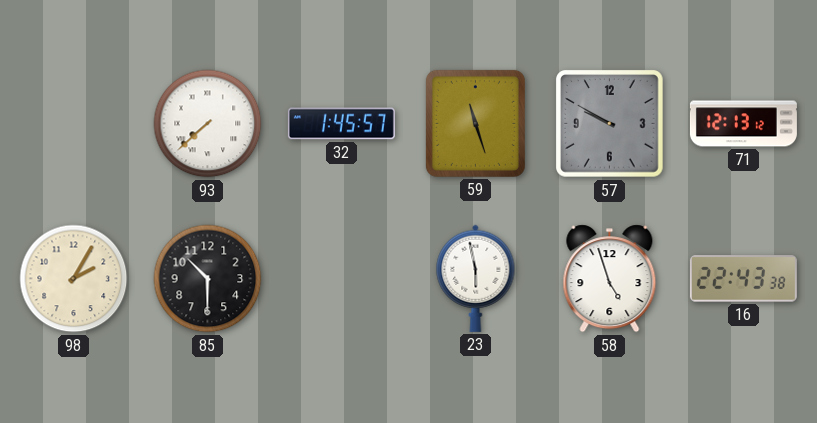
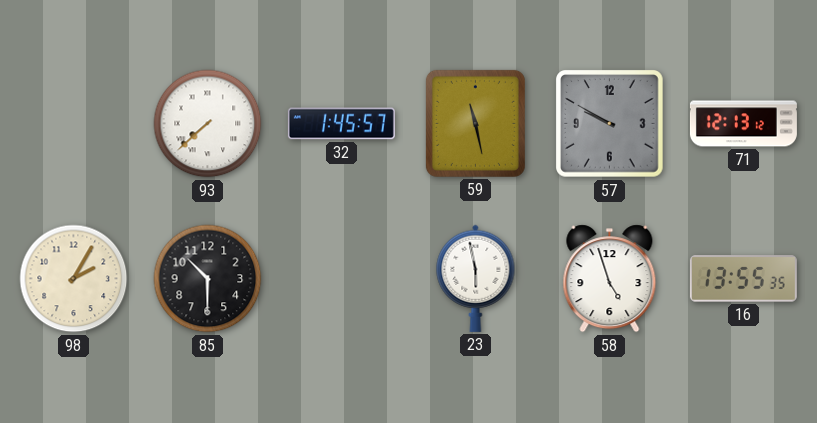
59: 11:27 -> 11:28
16: 22:43 -> 13:55
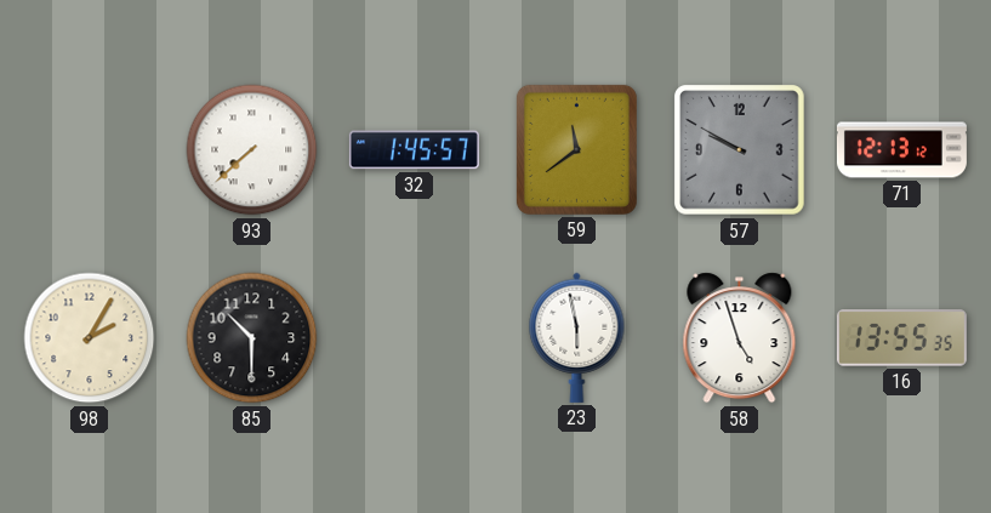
59: 11:28 -> 11:39
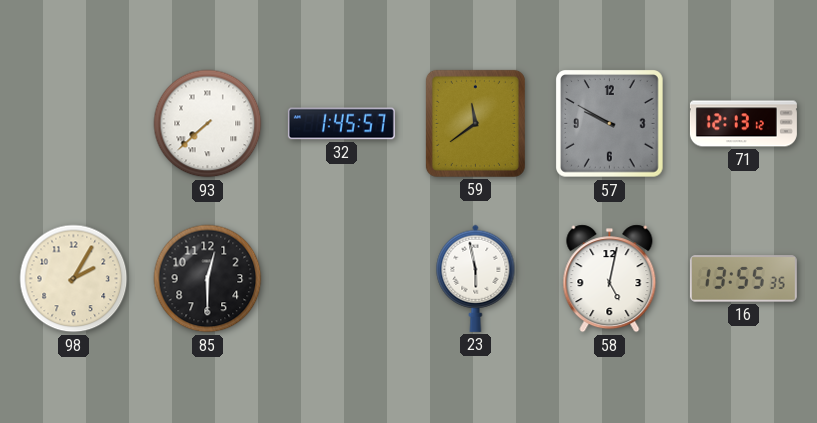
85: 10:30 -> 12:30
58: 4:57 -> 5:02
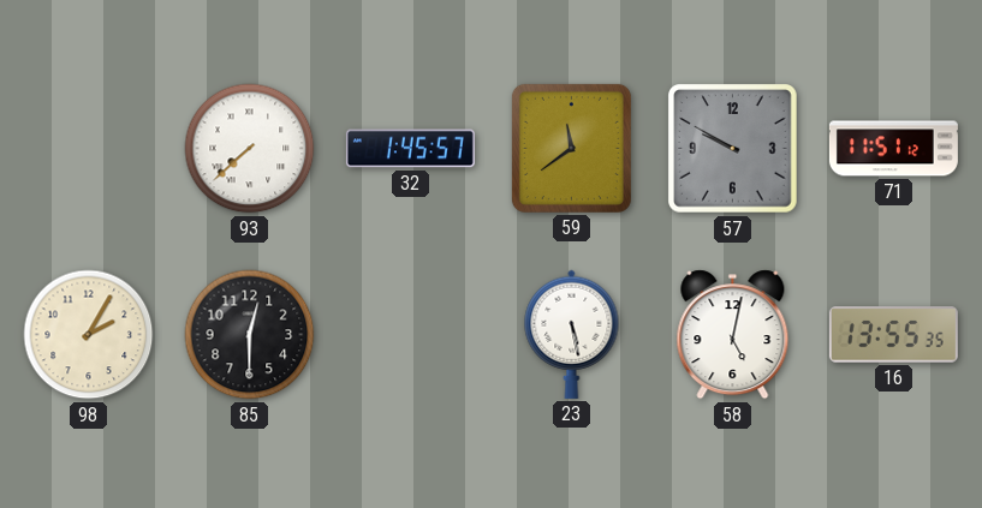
71: 12:13 -> 11:51
23: 5:58 -> 5:28
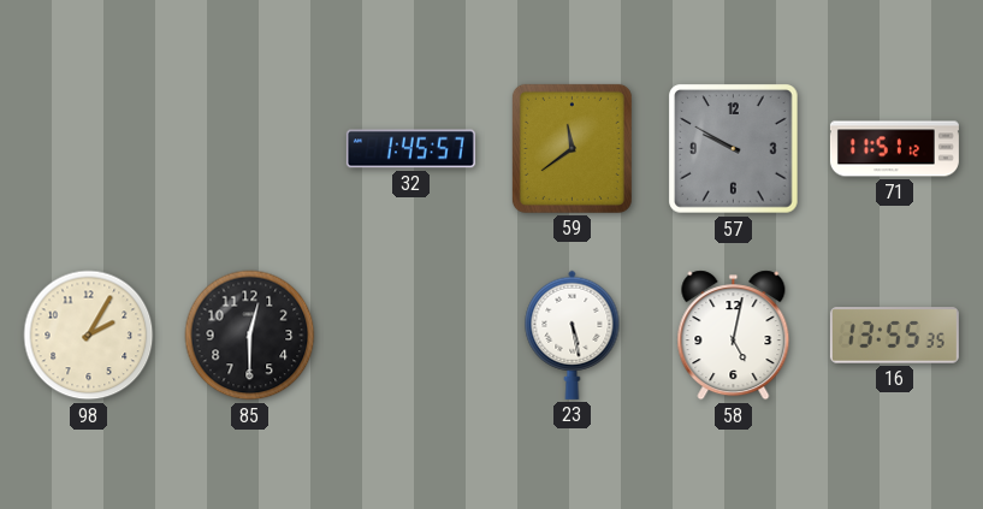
93: 7:38 -> none
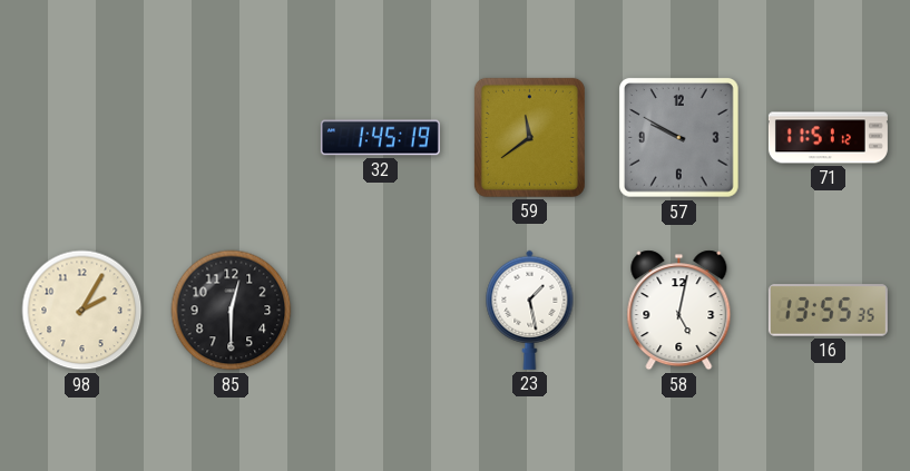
32: 1:45:57 -> 1:45:19
23: 5:28 -> 1:28
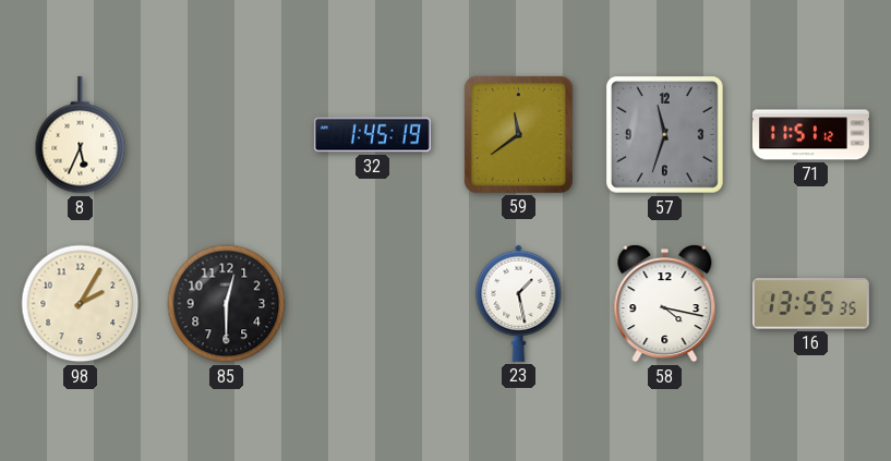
8: none -> 5:34
57: 9:50 -> 11:33
58: 5:02 -> 4:17
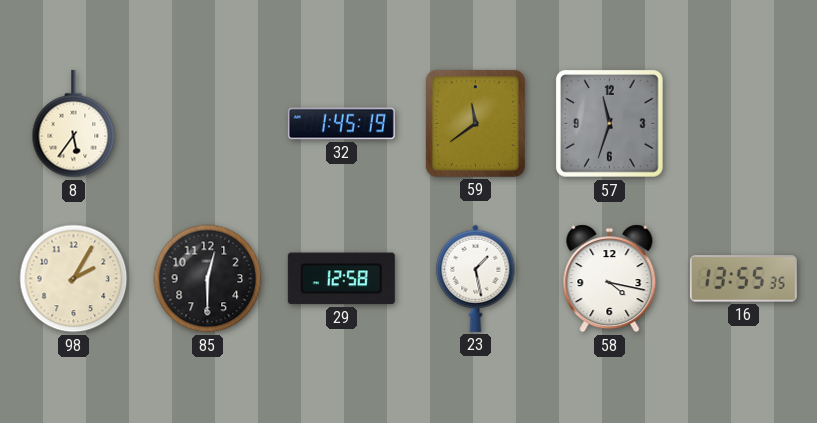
8: 5:34 -> 5:36
71: 11:51 -> none
29: none -> 12:58
